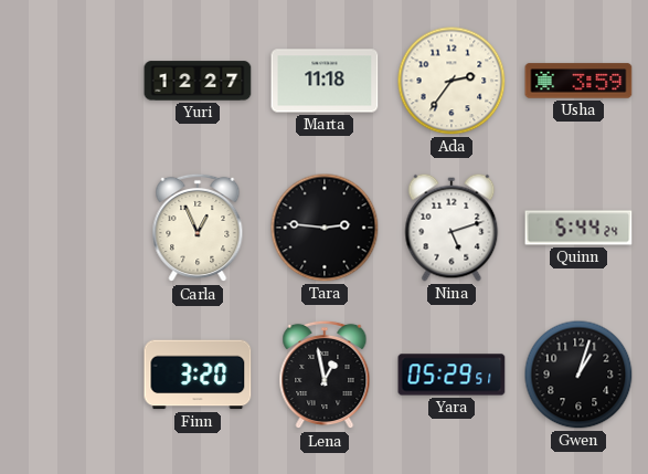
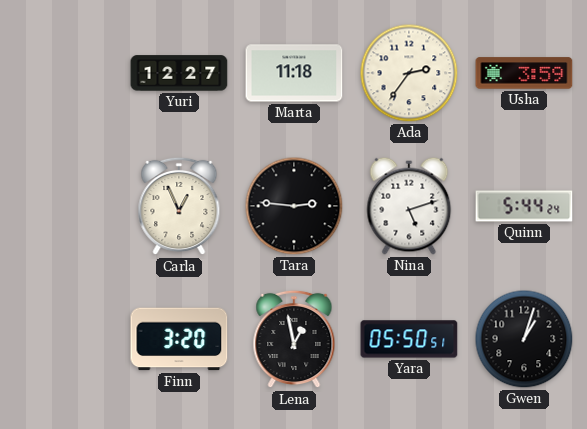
Yara: 05:29 -> 05:50
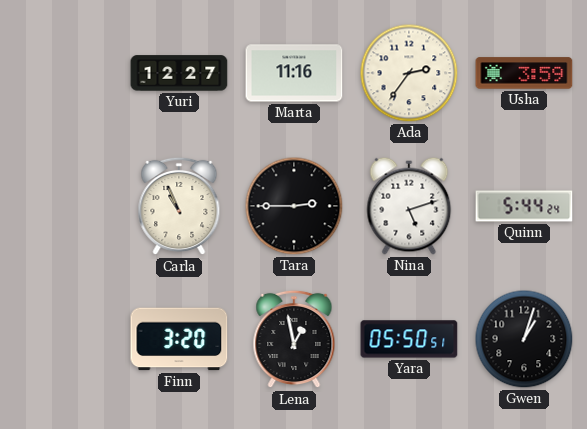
Marta: 11:18 -> 11:16
Carla: 12:56 -> 10:56
Tara: 2:46 -> 2:45
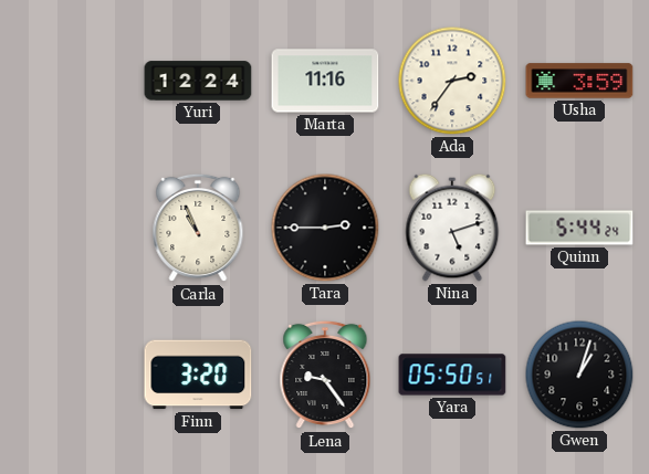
Yuri: 12:27 -> 12:24
Lena: 12:58 -> 9:24
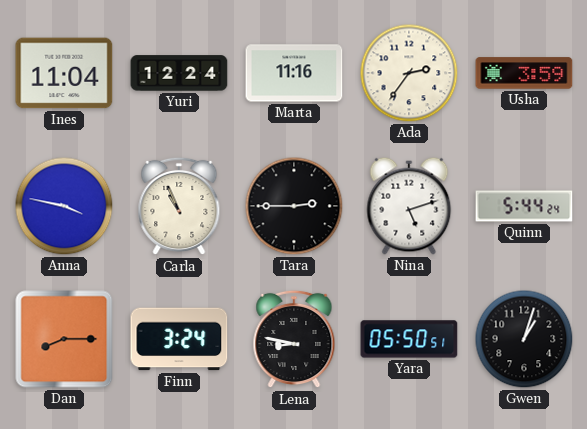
Ines: none -> 11:04
Anna: none -> 3:47
Dan: none -> 8:15
Finn: 3:20 -> 3:24
Lena: 9:24 -> 8:47
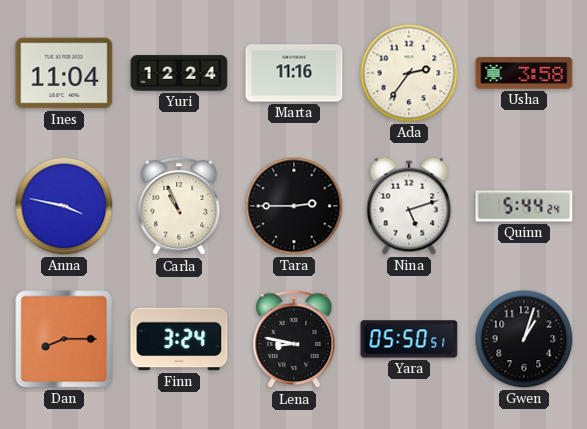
Usha: 3:59 -> 3:58
